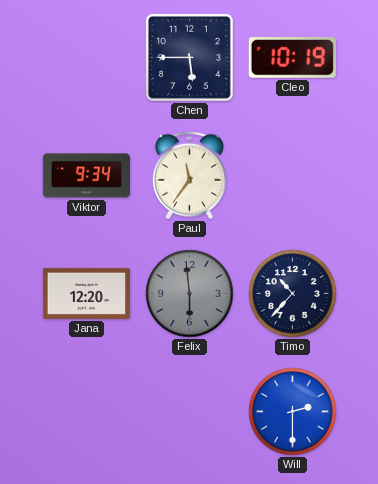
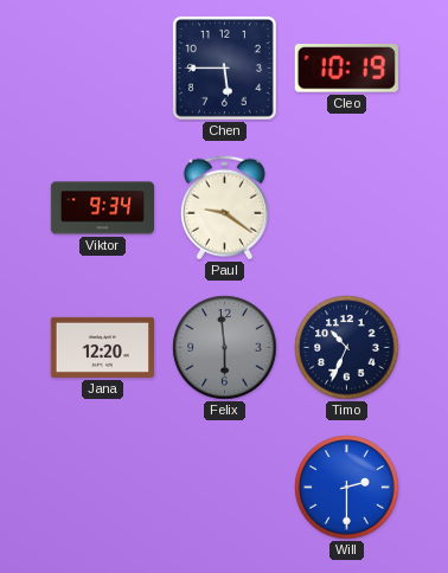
Paul: 11:36 -> 9:21
Timo: 10:37 -> 10:34
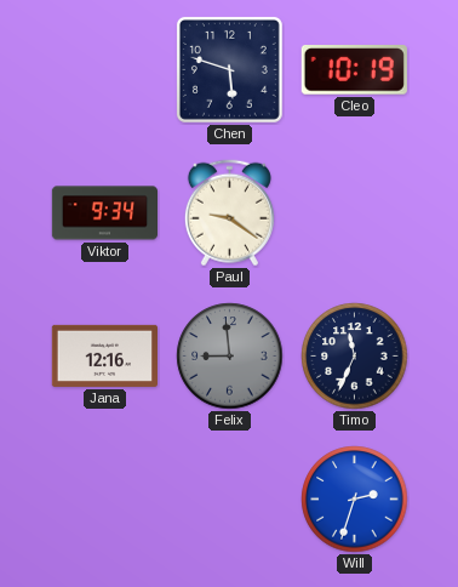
Chen: 5:45 -> 5:48
Jana: 12:20 -> 12:16
Felix: 5:59 -> 8:59
Timo: 10:34 -> 11:34
Will: 2:30 -> 2:33
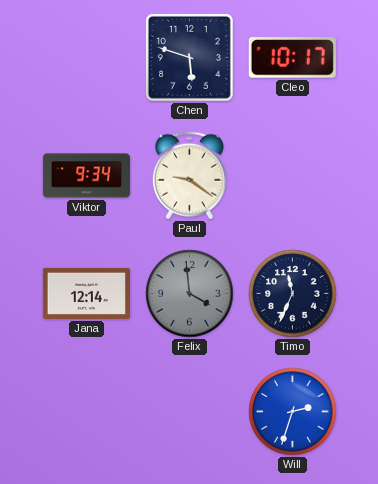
Cleo: 10:19 -> 10:17
Jana: 12:16 -> 12:14
Felix: 8:59 -> 3:59
